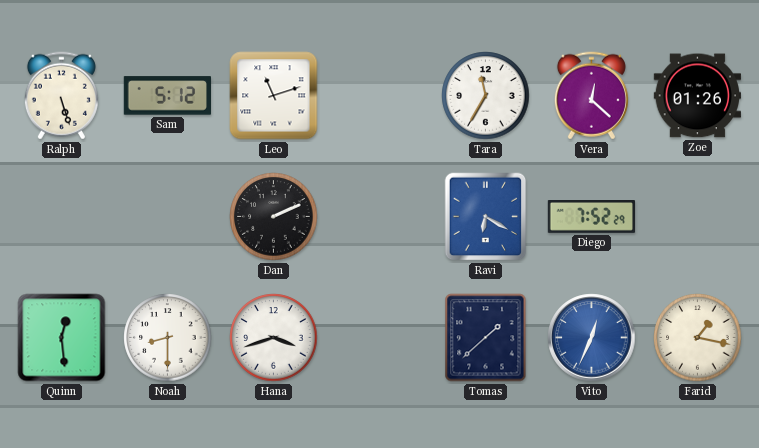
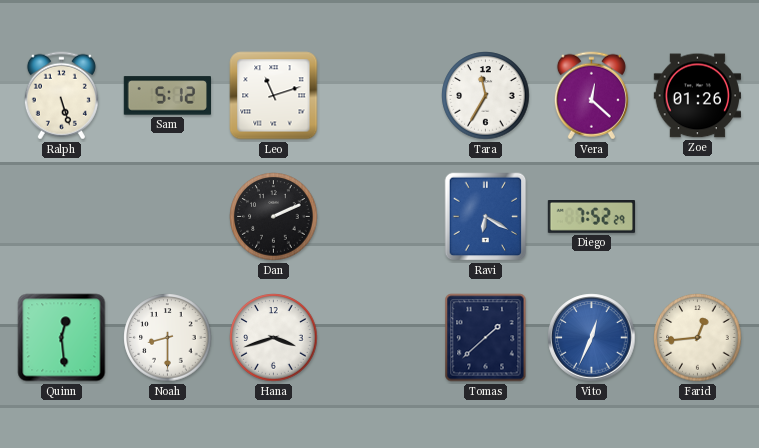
Farid: 1:17 -> 12:44
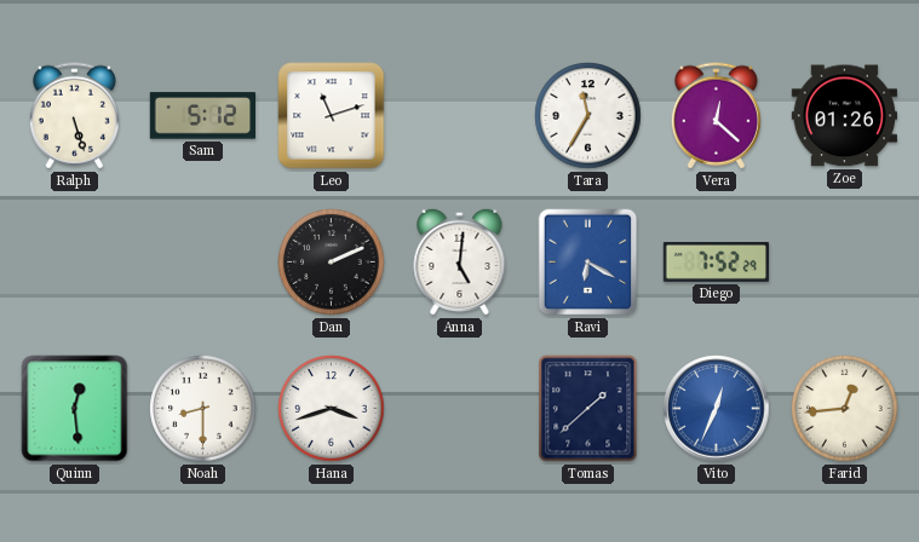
Anna: none -> 5:01
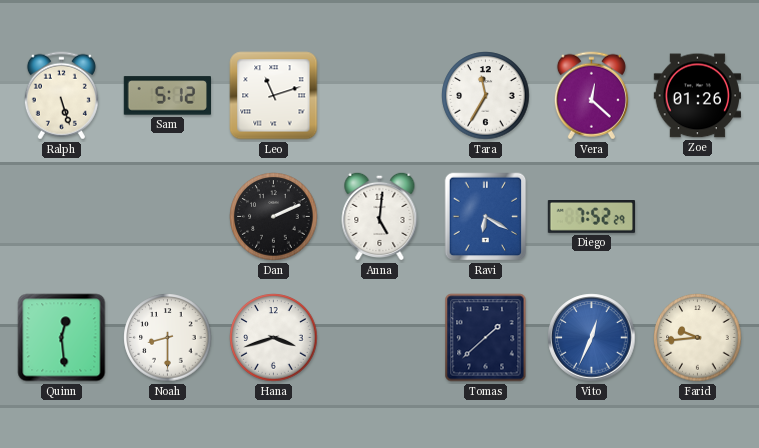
Farid: 12:44 -> 9:44
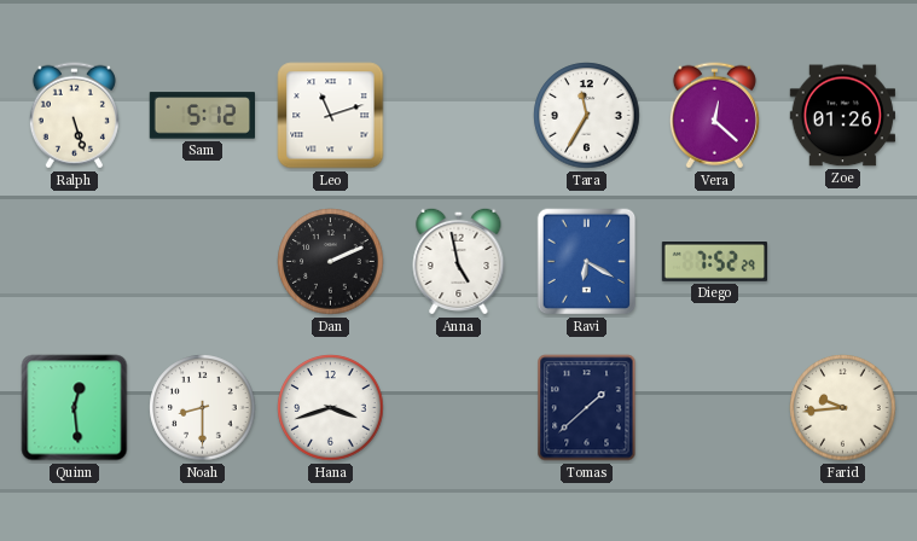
Anna: 5:01 -> 4:58
Vito: 12:34 -> none
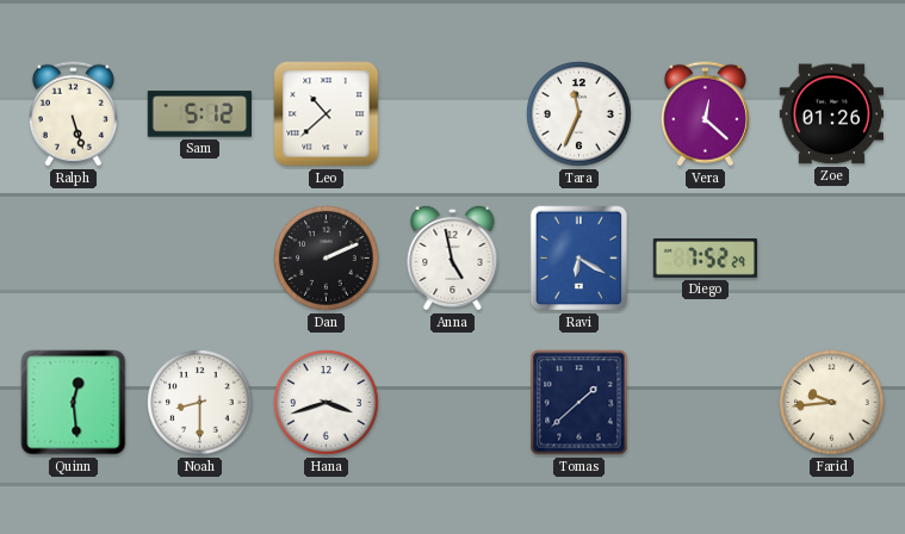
Leo: 11:12 -> 10:38
Tara: 11:35 -> 11:34
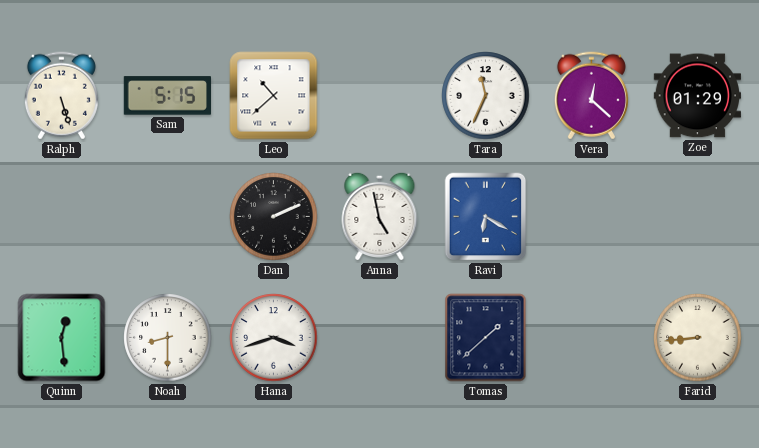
Sam: 5:12 -> 5:15
Zoe: 01:26 -> 01:29
Diego: 7:52 -> none
Farid: 9:44 -> 8:44
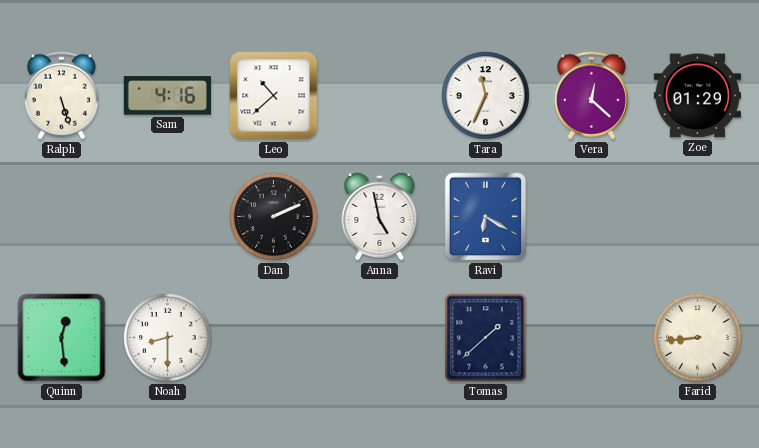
Sam: 5:15 -> 4:16
Hana: 3:42 -> none
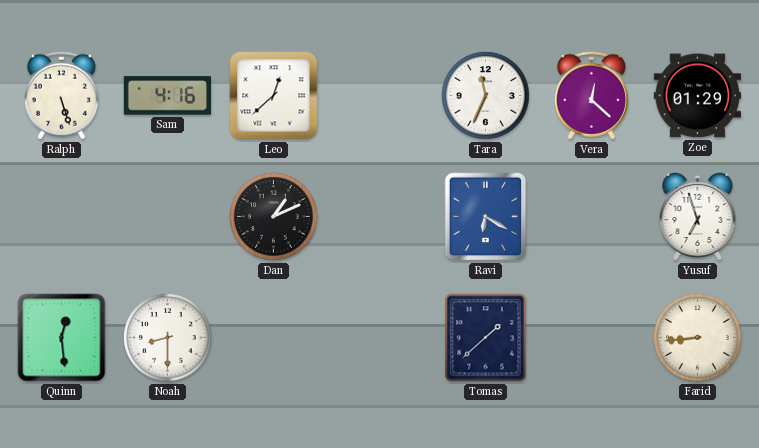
Leo: 10:38 -> 12:38
Dan: 2:11 -> 1:11
Anna: 4:58 -> none
Yusuf: none -> 6:57
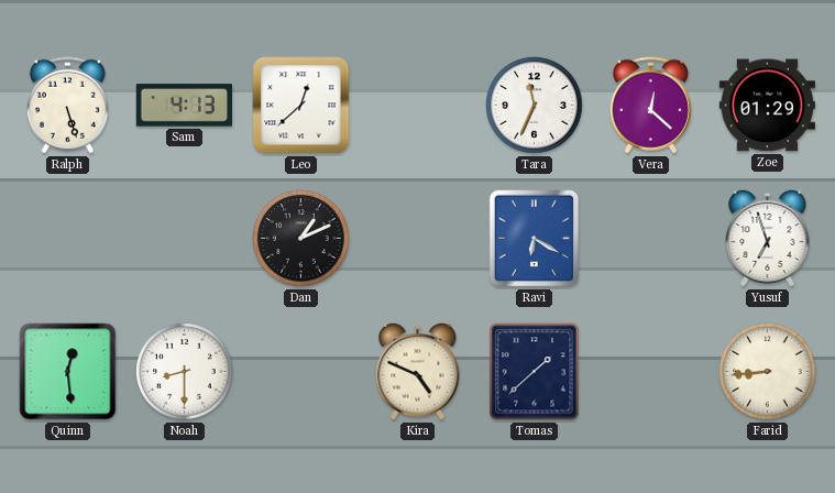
Sam: 4:16 -> 4:13
Kira: none -> 4:49
